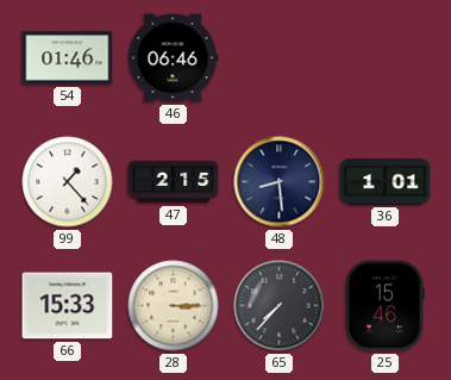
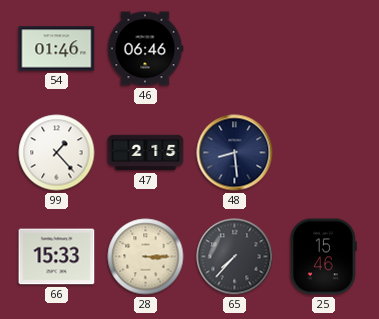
36: 1:01 -> none
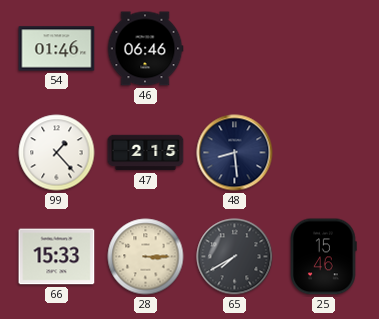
65: 7:37 -> 7:40
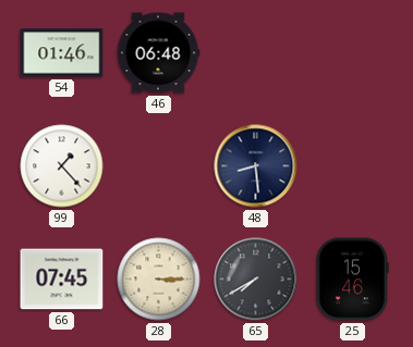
46: 06:46 -> 06:48
47: 2:15 -> none
66: 15:33 -> 07:45
